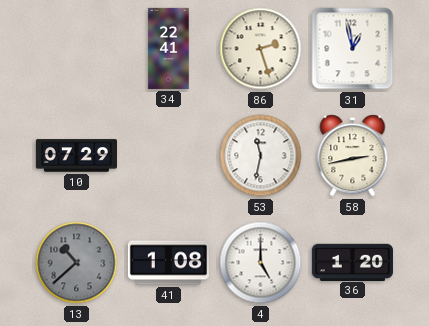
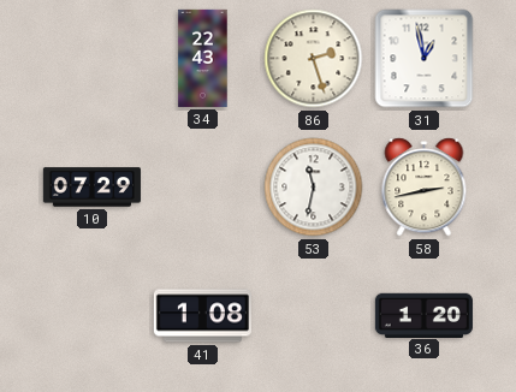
34: 22:41 -> 22:43
13: 10:38 -> none
4: 5:00 -> none
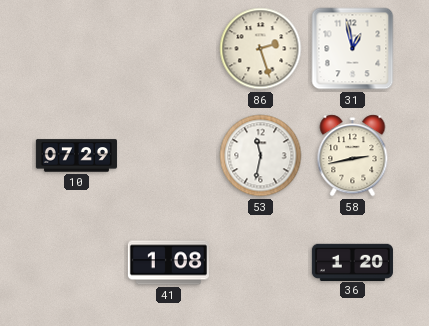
34: 22:43 -> none
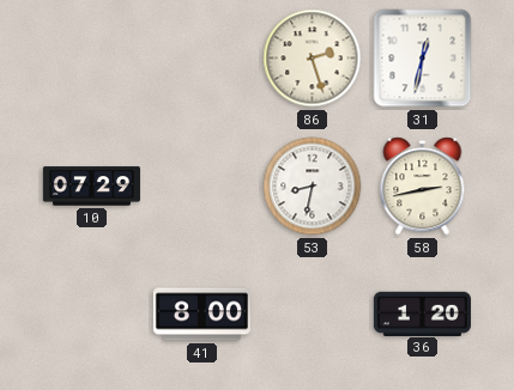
31: 12:58 -> 12:32
53: 11:32 -> 8:32
41: 1:08 -> 8:00
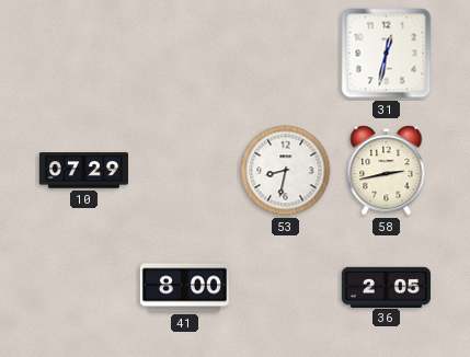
86: 2:27 -> none
36: 1:20 -> 2:05
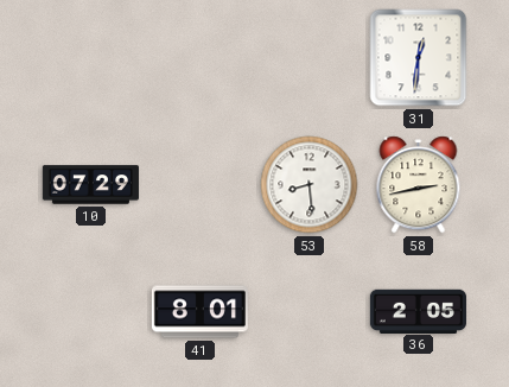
31: 12:32 -> 12:31
53: 8:32 -> 8:29
41: 8:00 -> 8:01
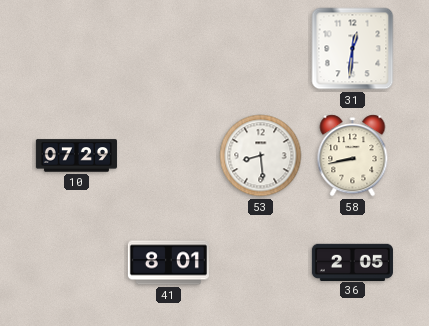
58: 2:43 -> 8:43
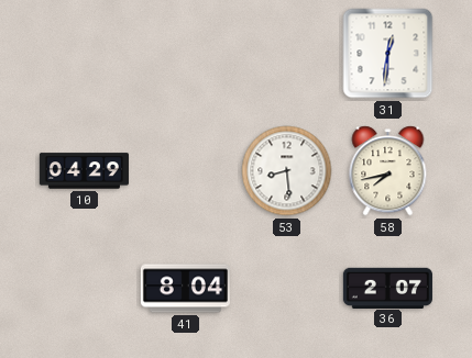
10: 07:29 -> 04:29
58: 8:43 -> 7:43
41: 8:01 -> 8:04
36: 2:05 -> 2:07
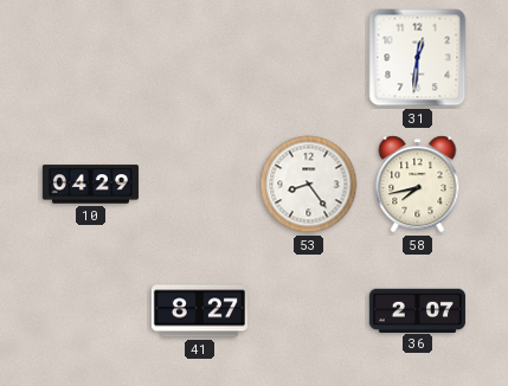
53: 8:29 -> 8:24
41: 8:04 -> 8:27
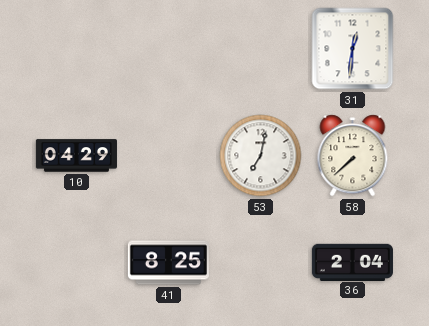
53: 8:24 -> 7:02
58: 7:43 -> 7:38
41: 8:27 -> 8:25
36: 2:07 -> 2:04
